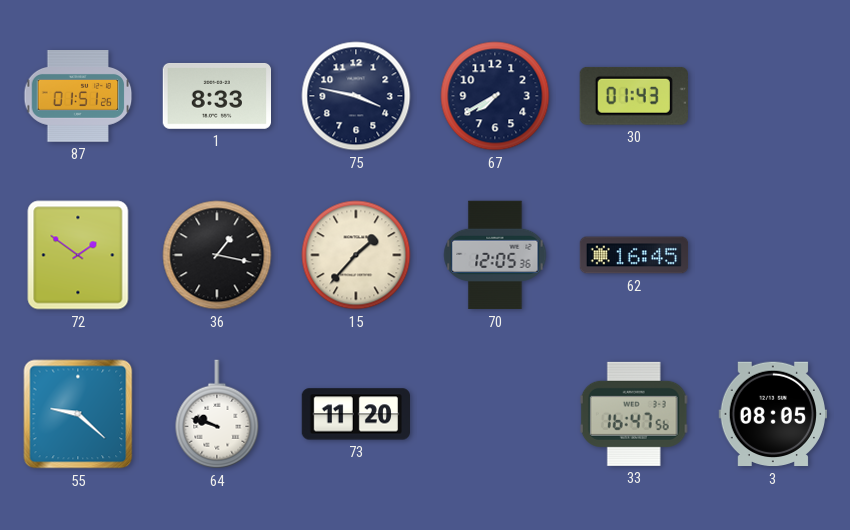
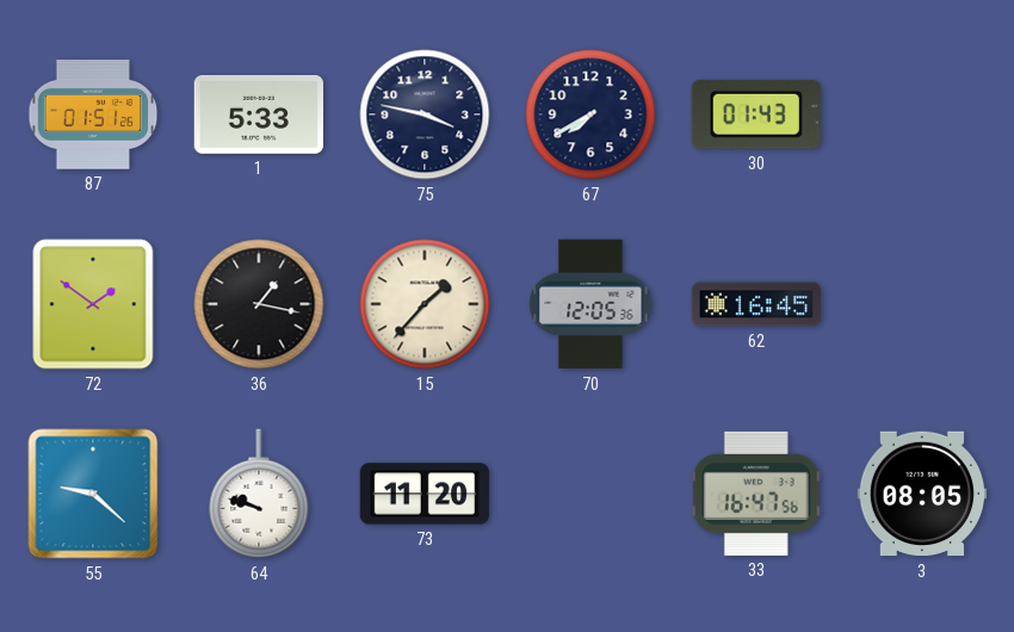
1: 8:33 -> 5:33
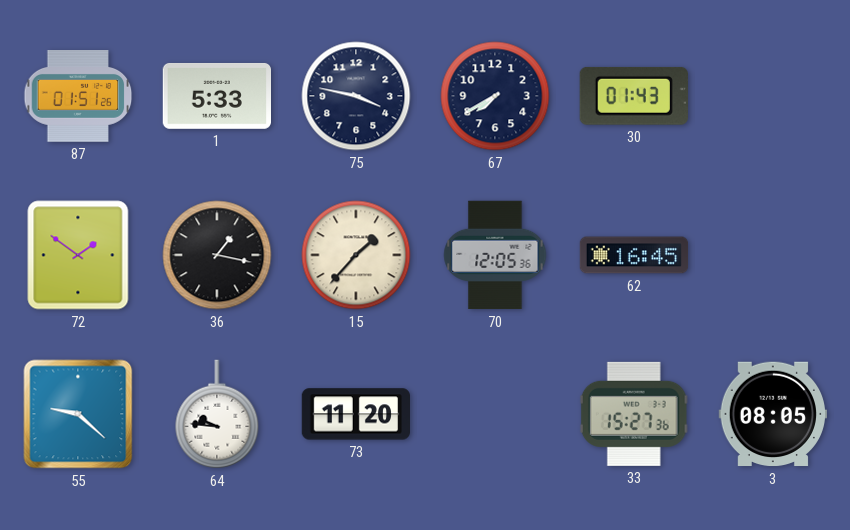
64: 9:48 -> 9:46
33: 16:47 -> 15:27
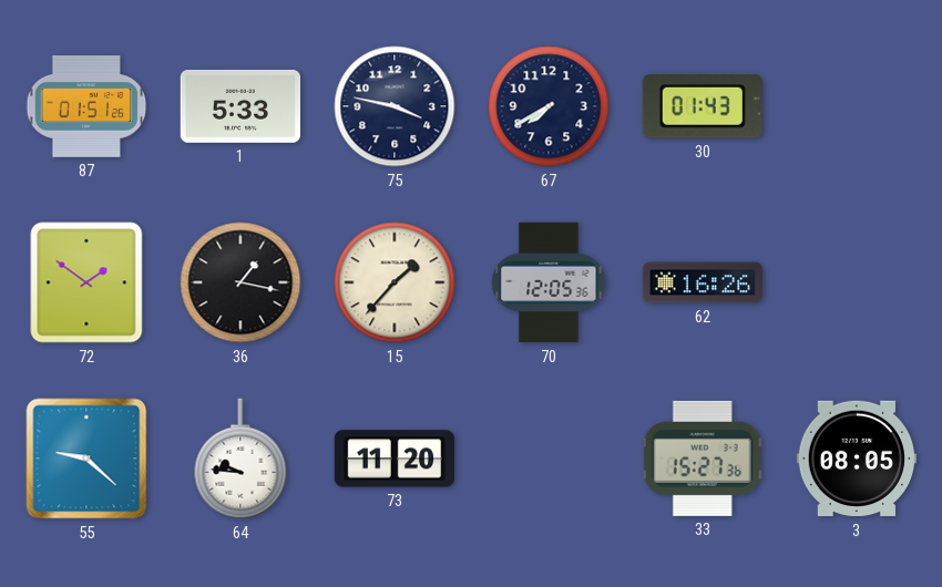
62: 16:45 -> 16:26
